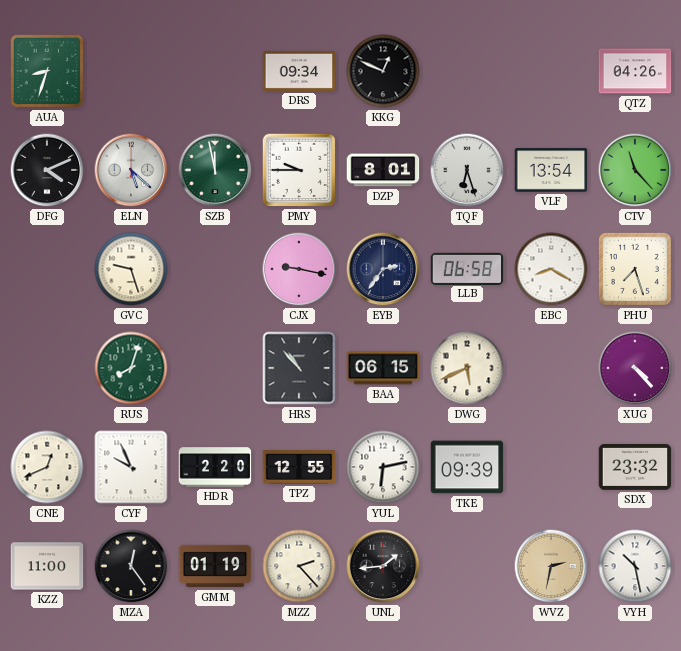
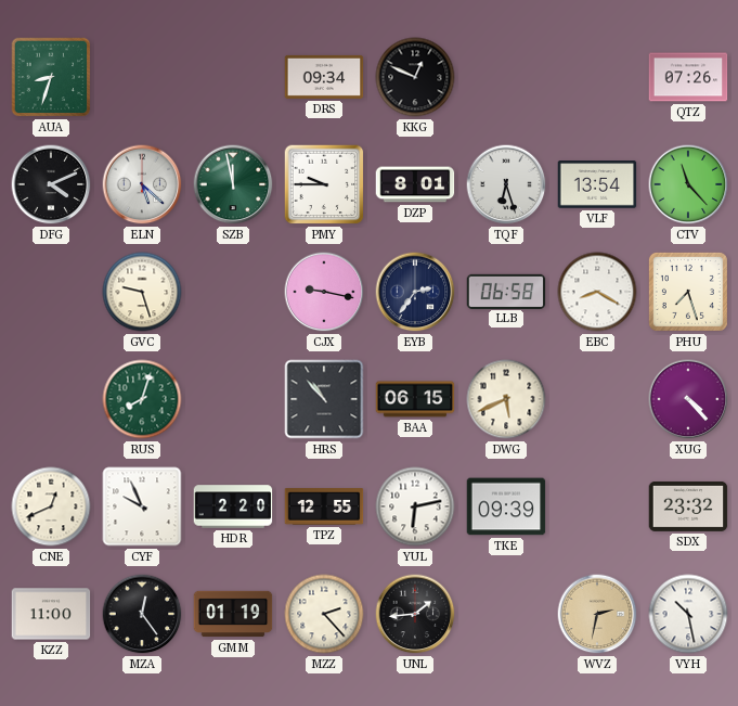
QTZ: 04:26 -> 07:26
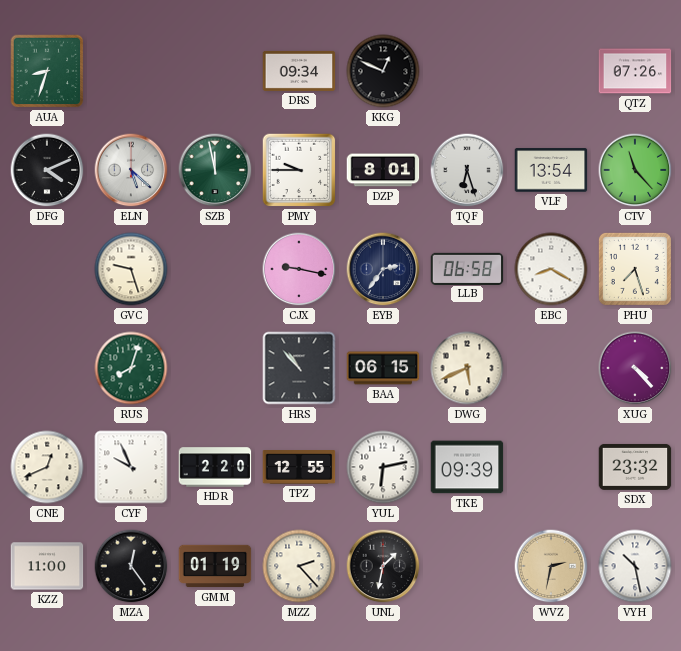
UNL: 1:44 -> 1:32
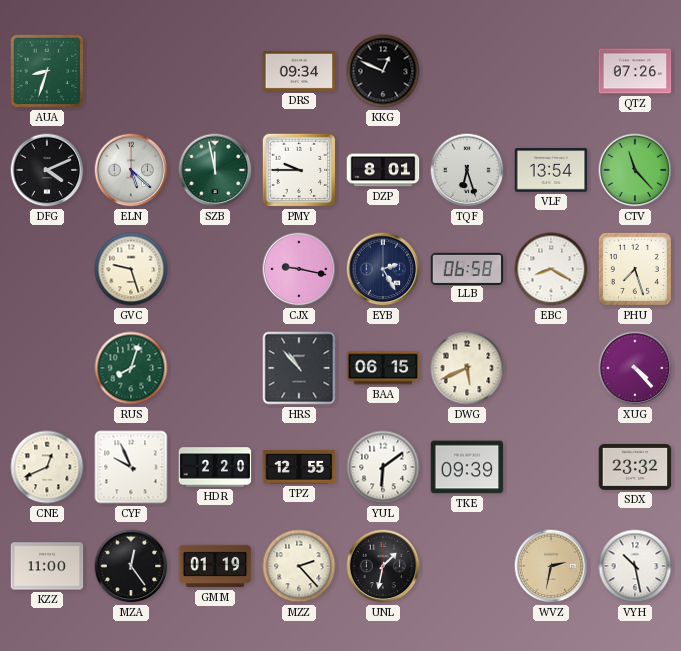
EYB: 2:36 -> 2:25
YUL: 6:13 -> 6:09
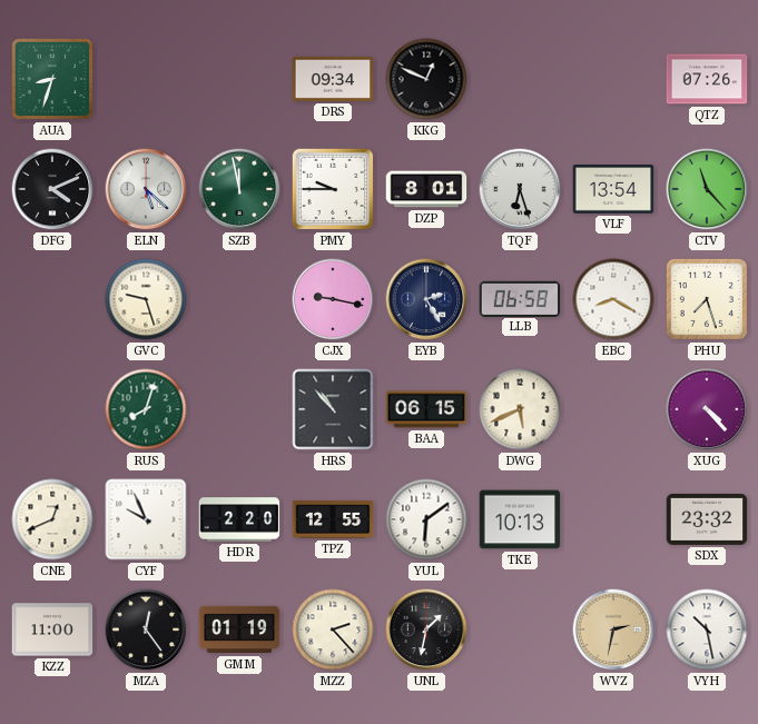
TKE: 09:39 -> 10:13
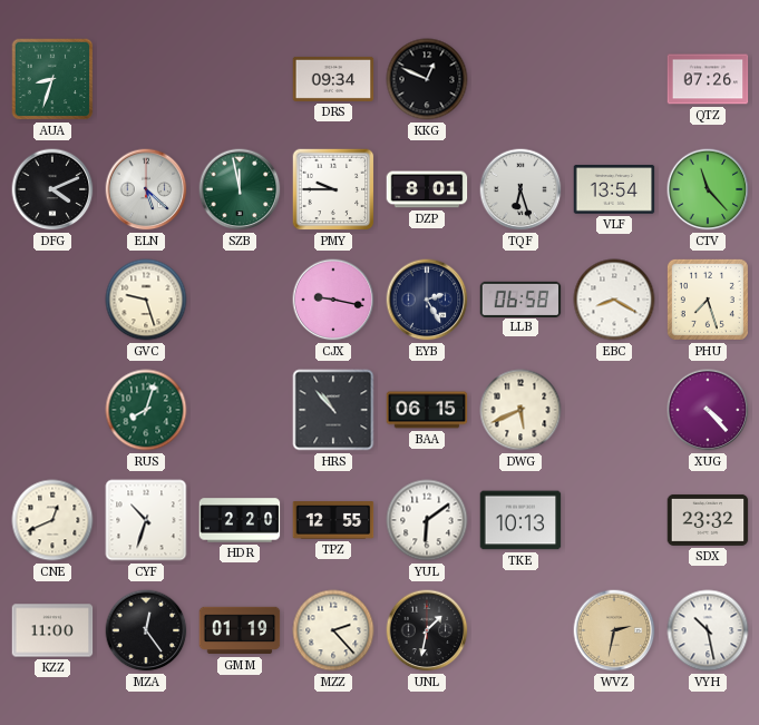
CYF: 9:56 -> 10:33
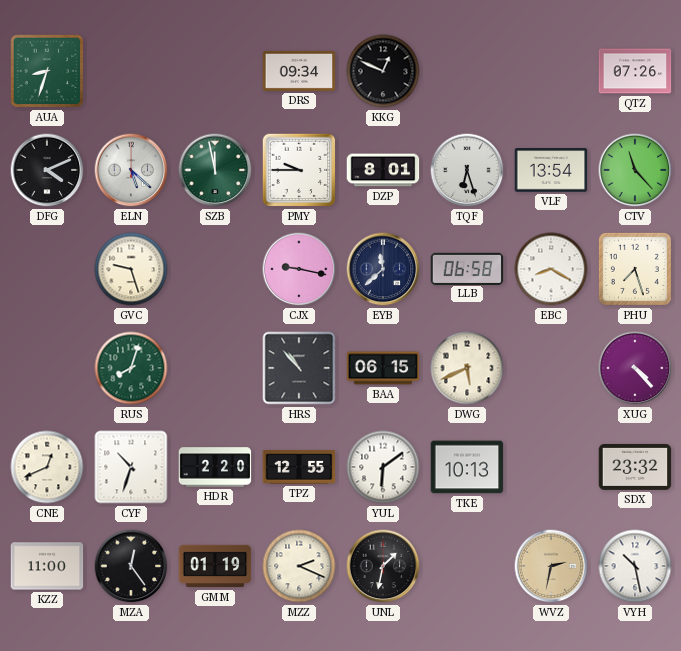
EYB: 2:25 -> 11:38
MZZ: 2:23 -> 2:19
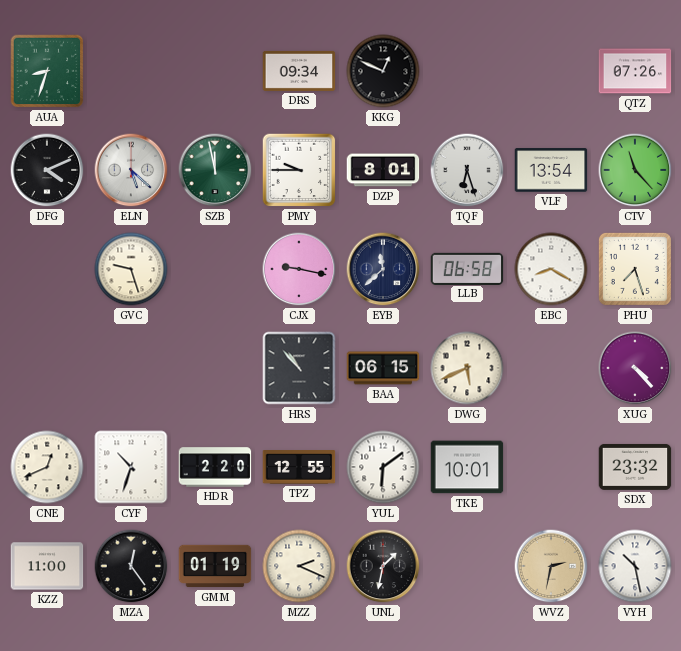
RUS: 8:03 -> none
TKE: 10:13 -> 10:01
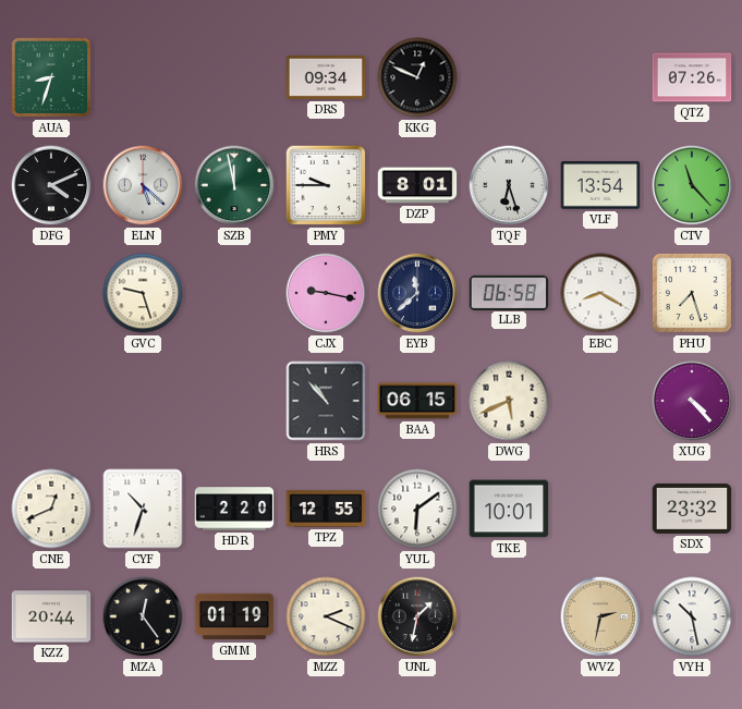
KZZ: 11:00 -> 20:44
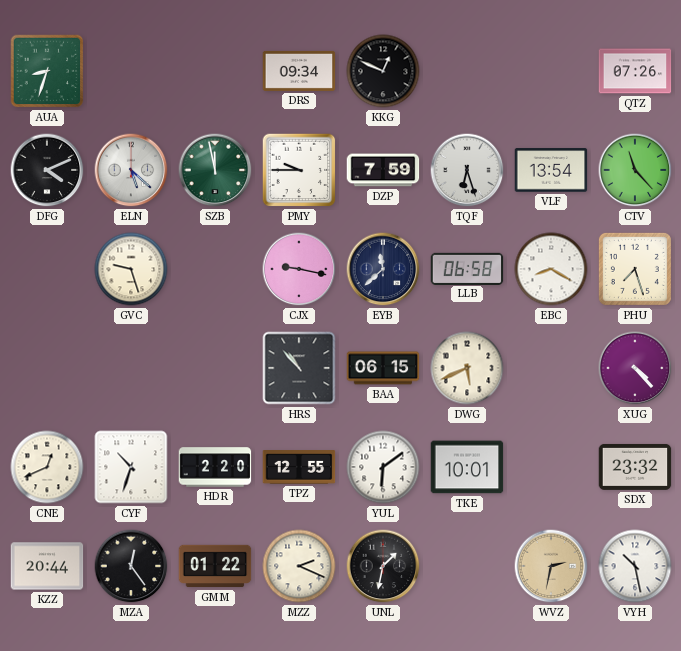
DZP: 8:01 -> 7:59
GMM: 01:19 -> 01:22
